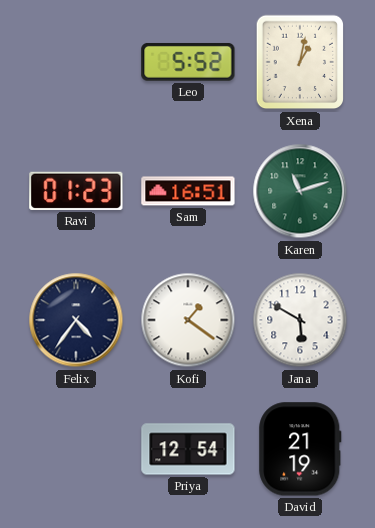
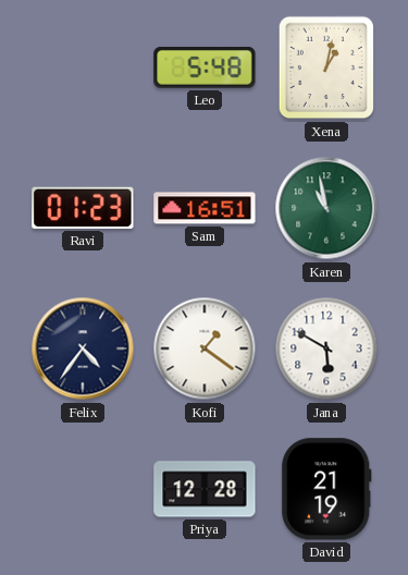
Leo: 5:52 -> 5:48
Karen: 11:12 -> 10:58
Priya: 12:54 -> 12:28
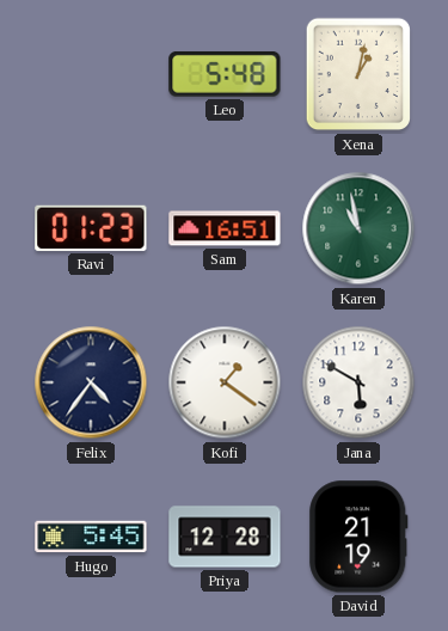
Hugo: none -> 5:45
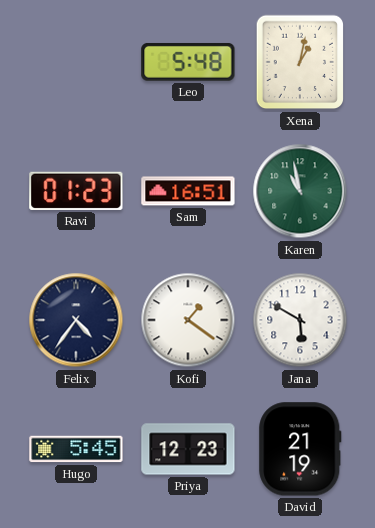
Priya: 12:28 -> 12:23
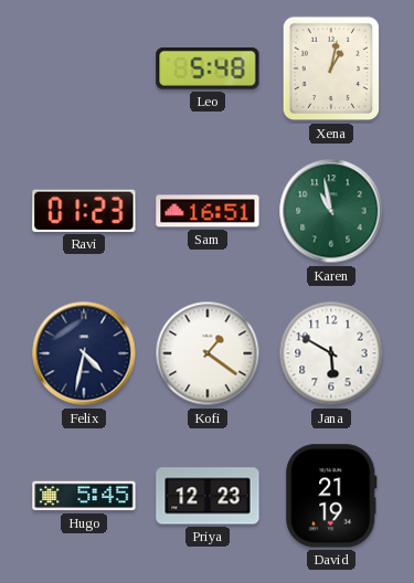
Felix: 4:36 -> 4:32
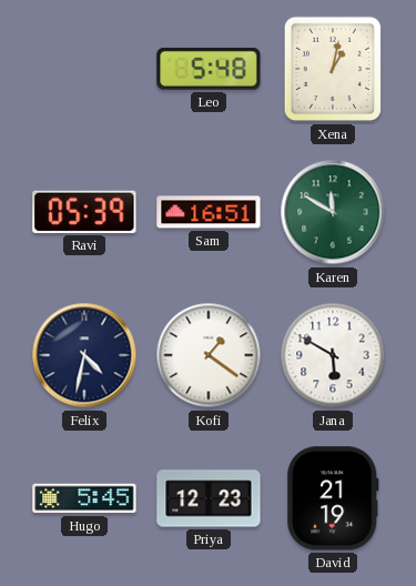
Ravi: 01:23 -> 05:39
Karen: 10:58 -> 11:50
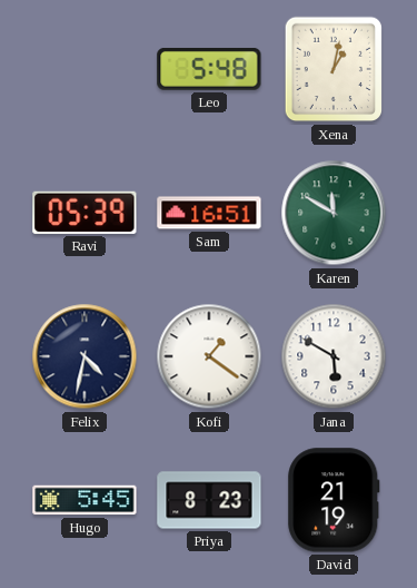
Priya: 12:23 -> 8:23
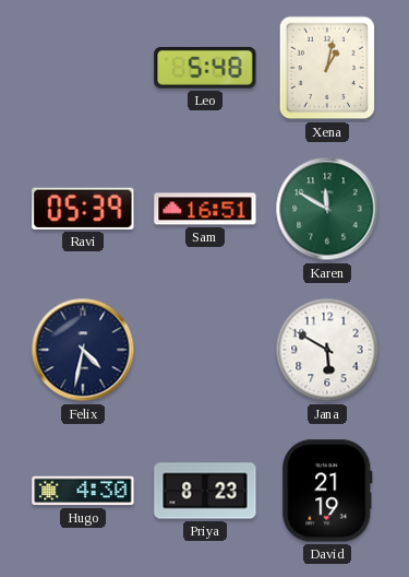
Kofi: 1:21 -> none
Hugo: 5:45 -> 4:30
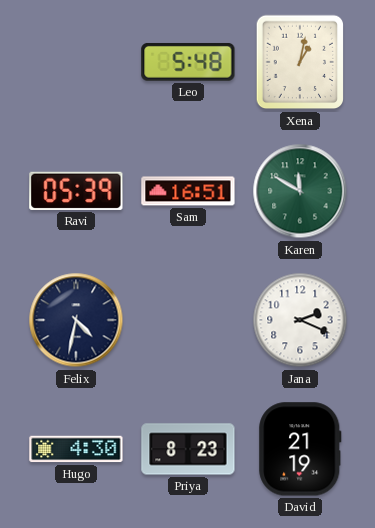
Jana: 5:50 -> 2:19
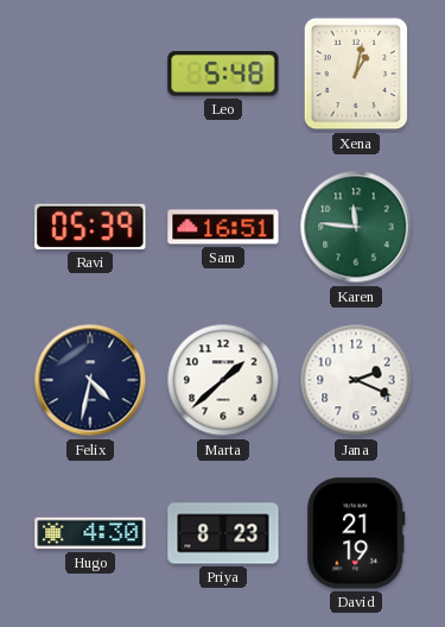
Karen: 11:50 -> 11:46
Marta: none -> 1:38
